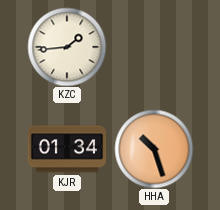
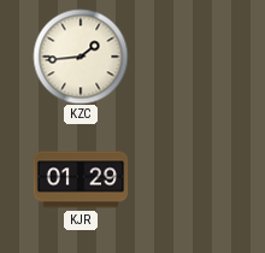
KJR: 01:34 -> 01:29
HHA: 10:27 -> none
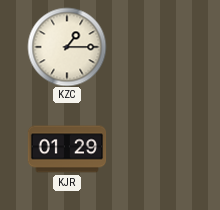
KZC: 1:44 -> 1:15
